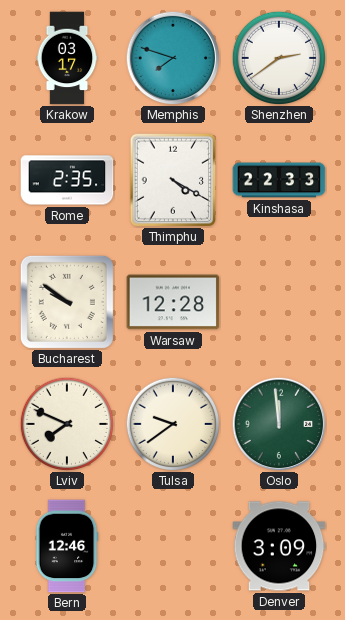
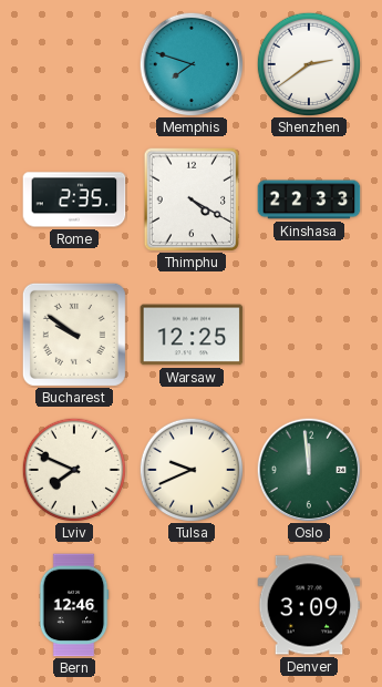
Krakow: 03:17 -> none
Warsaw: 12:28 -> 12:25
Tulsa: 9:39 -> 9:41
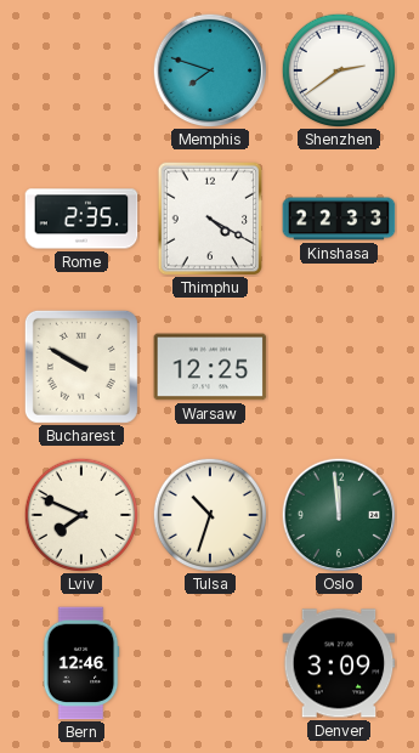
Bucharest: 9:51 -> 9:50
Tulsa: 9:41 -> 10:33
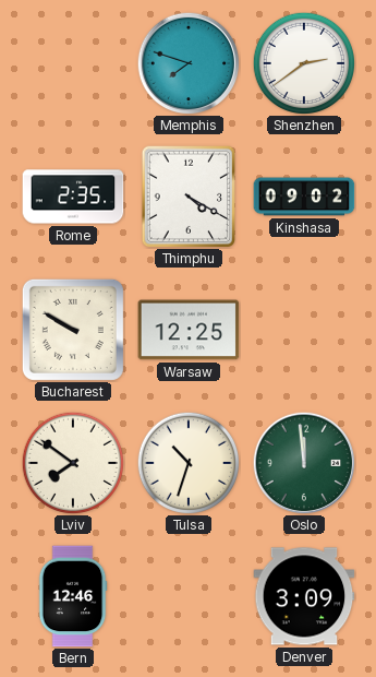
Kinshasa: 22:33 -> 09:02
Lviv: 7:49 -> 7:51
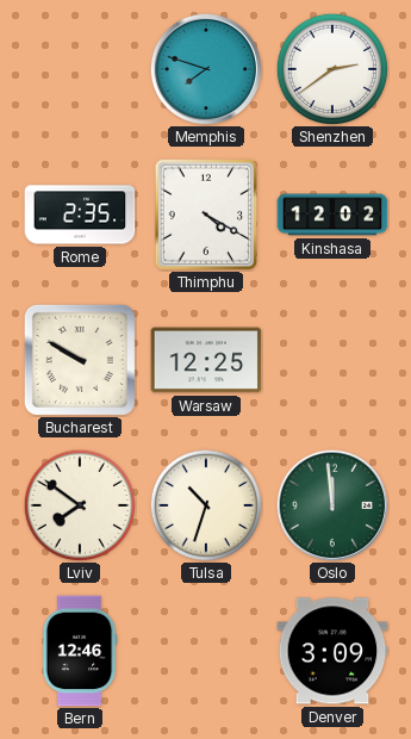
Kinshasa: 09:02 -> 12:02
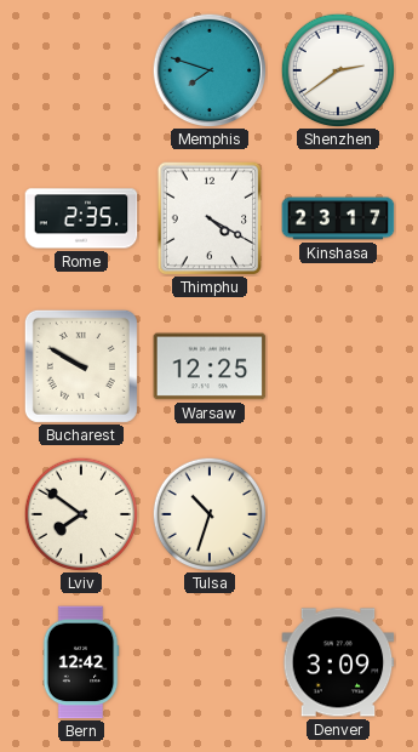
Kinshasa: 12:02 -> 23:17
Oslo: 11:59 -> none
Bern: 12:46 -> 12:42
